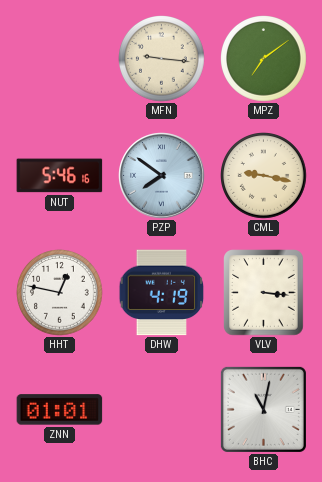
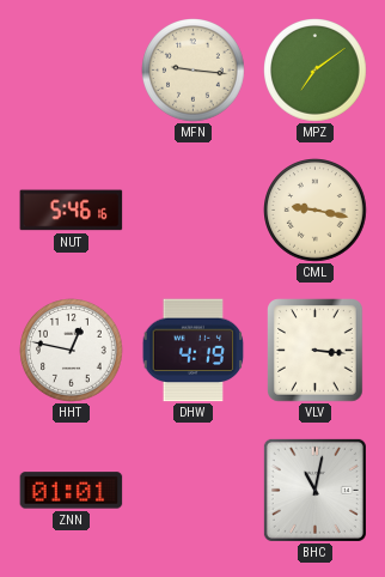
PZP: 7:51 -> none
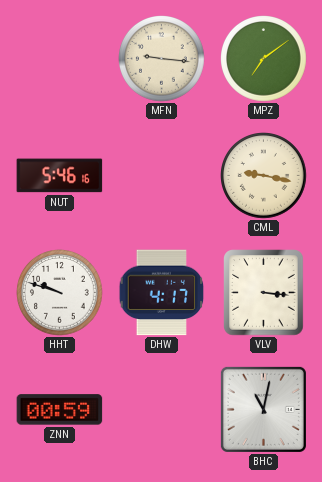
HHT: 12:47 -> 9:48
DHW: 4:19 -> 4:17
ZNN: 01:01 -> 00:59
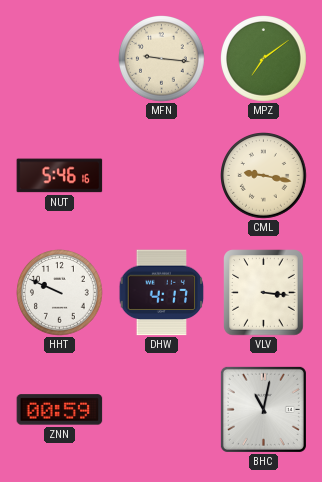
HHT: 9:48 -> 9:49
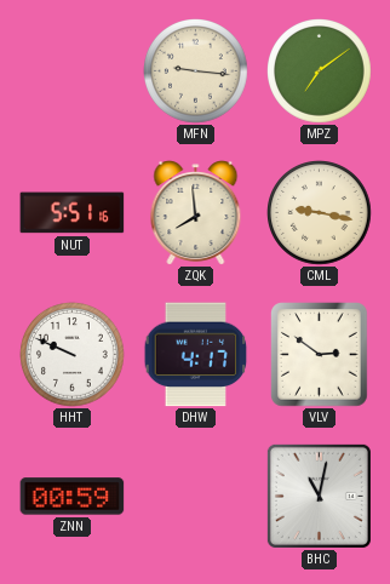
NUT: 5:46 -> 5:51
ZQK: none -> 7:59
VLV: 3:16 -> 2:51
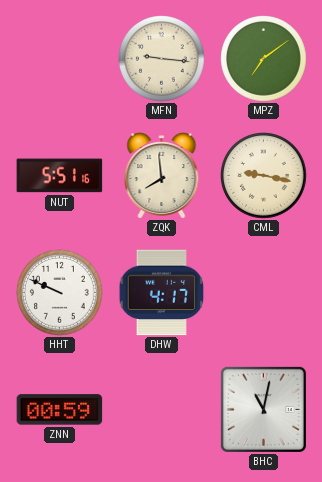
VLV: 2:51 -> none
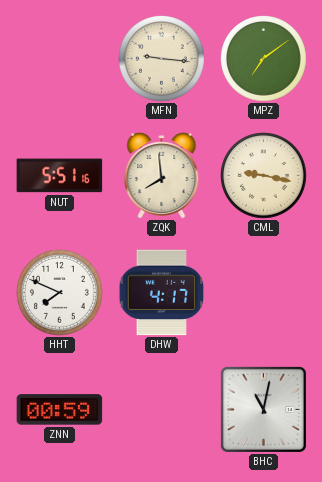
HHT: 9:49 -> 7:49
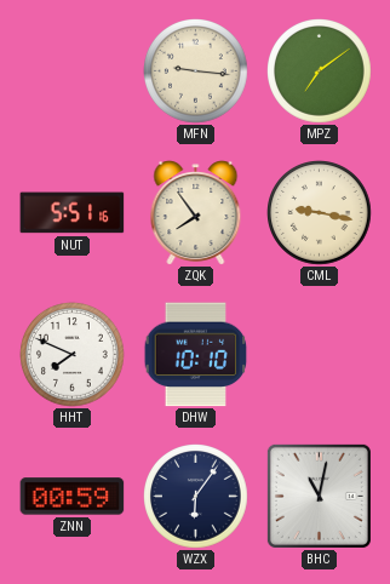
ZQK: 7:59 -> 7:54
DHW: 4:17 -> 10:10
WZX: none -> 6:06
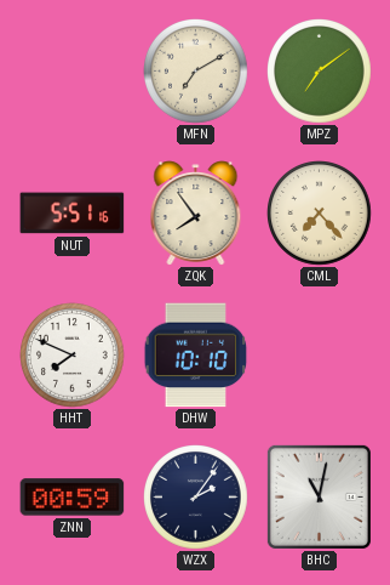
MFN: 9:16 -> 7:10
CML: 9:17 -> 7:23
WZX: 6:06 -> 2:06
